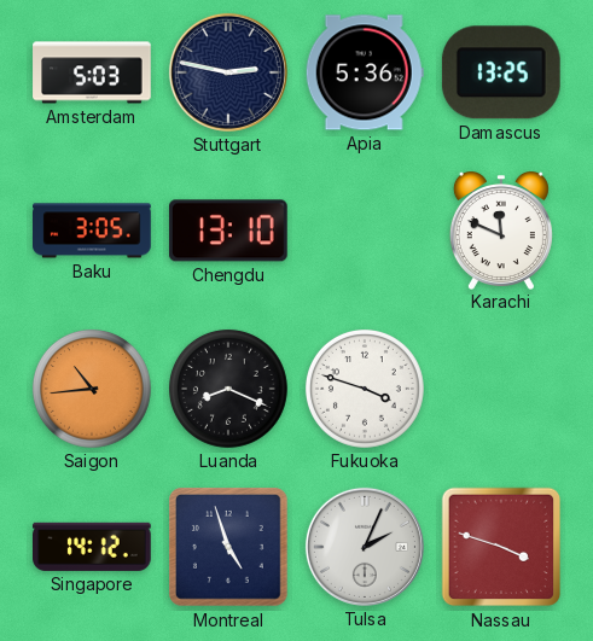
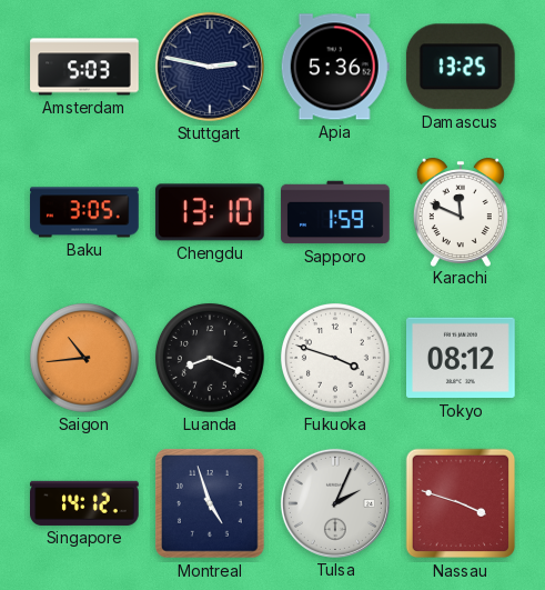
Sapporo: none -> 1:59
Tokyo: none -> 08:12
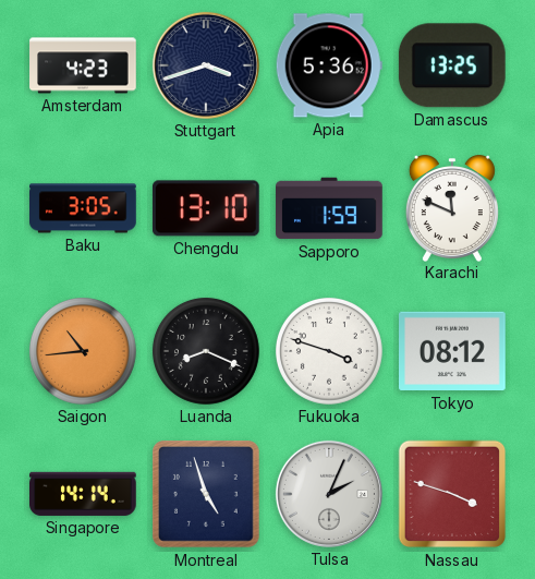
Amsterdam: 5:03 -> 4:23
Stuttgart: 2:47 -> 3:42
Singapore: 14:12 -> 14:14
